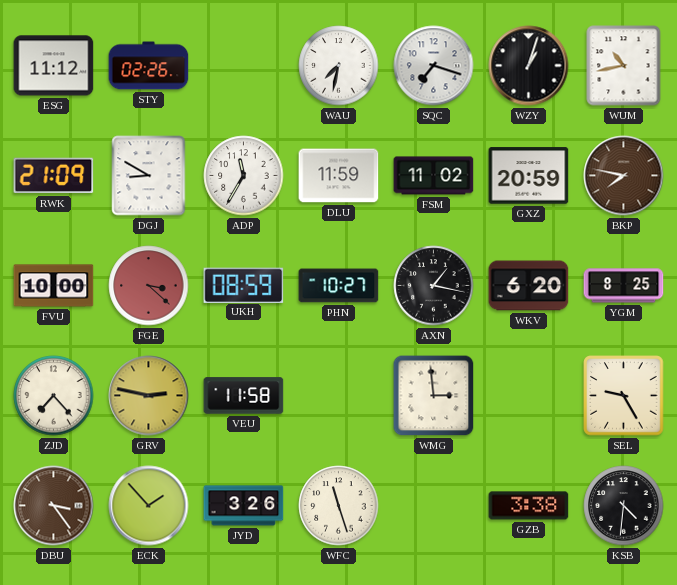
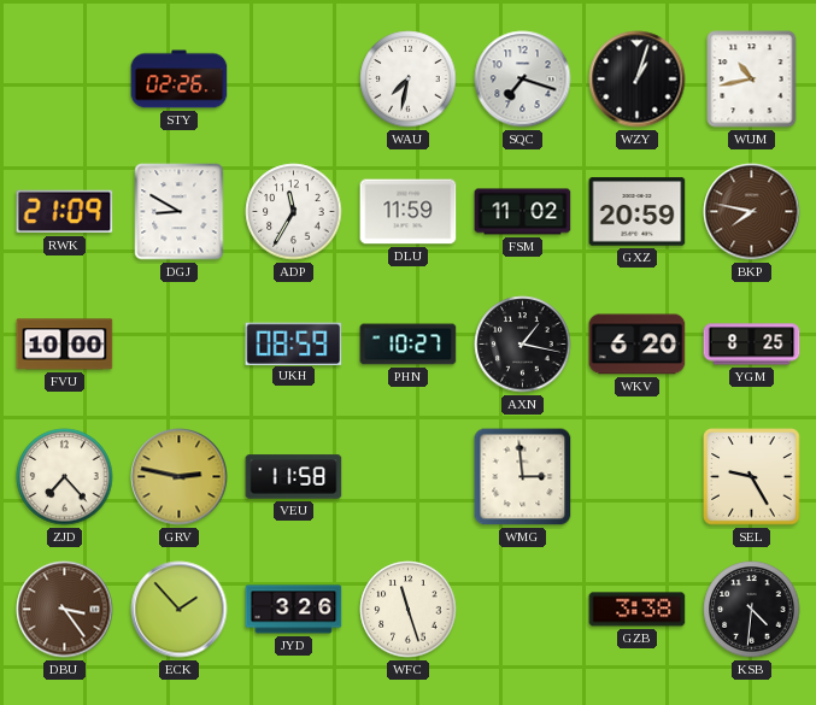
ESG: 11:12 -> none
FGE: 3:22 -> none
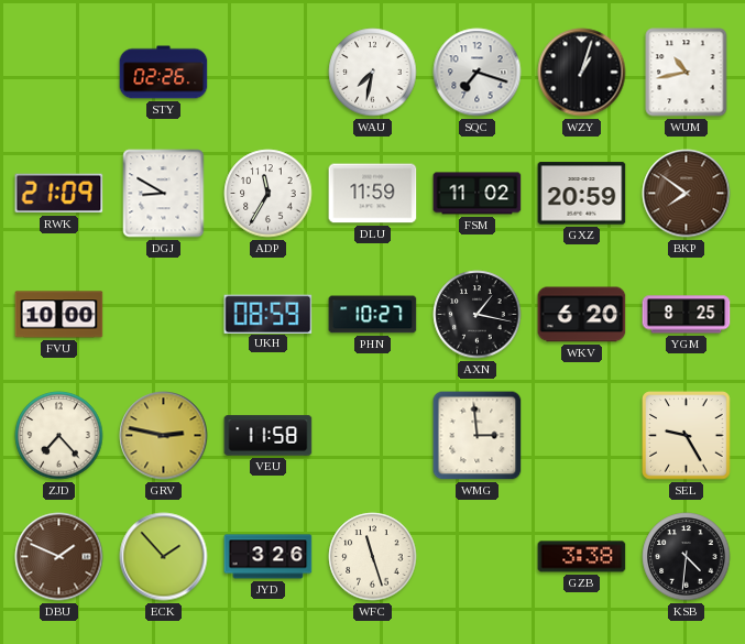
BKP: 7:47 -> 7:51
DBU: 3:24 -> 1:49
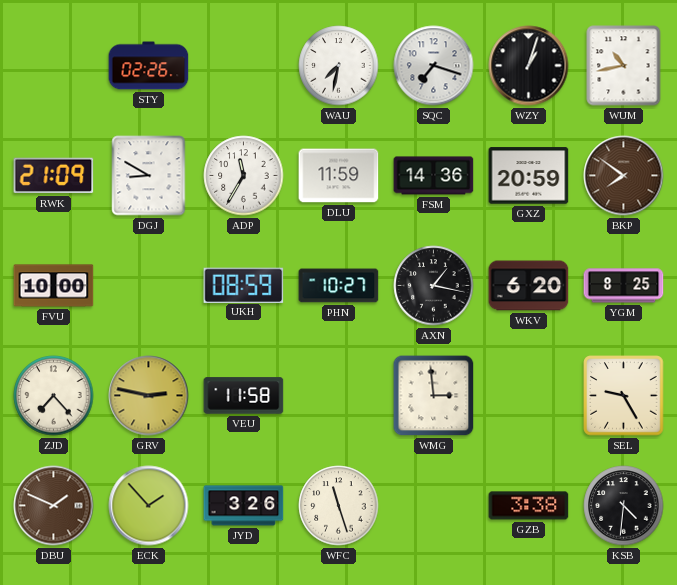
FSM: 11:02 -> 14:36
